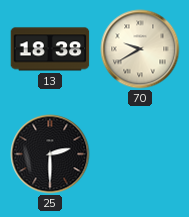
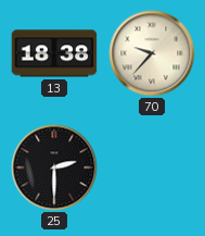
70: 9:40 -> 9:37
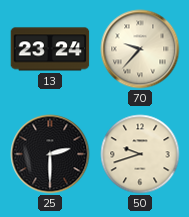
13: 18:38 -> 23:24
50: none -> 9:42
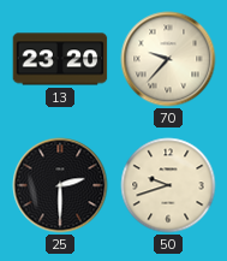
13: 23:24 -> 23:20
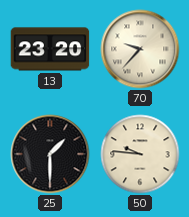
25: 2:30 -> 1:30
50: 9:42 -> 9:46
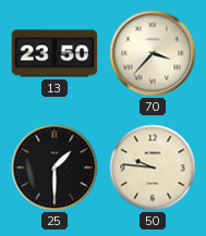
13: 23:20 -> 23:50
70: 9:37 -> 3:37
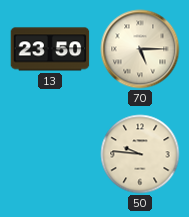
70: 3:37 -> 5:15
25: 1:30 -> none
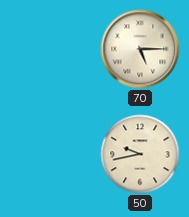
13: 23:50 -> none
50: 9:46 -> 9:43
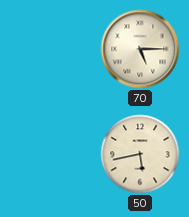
50: 9:43 -> 5:43
